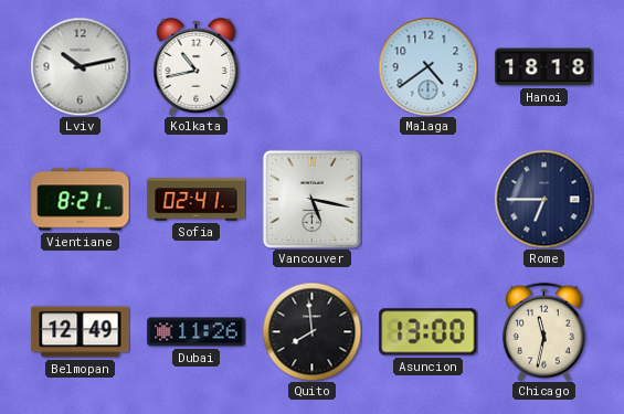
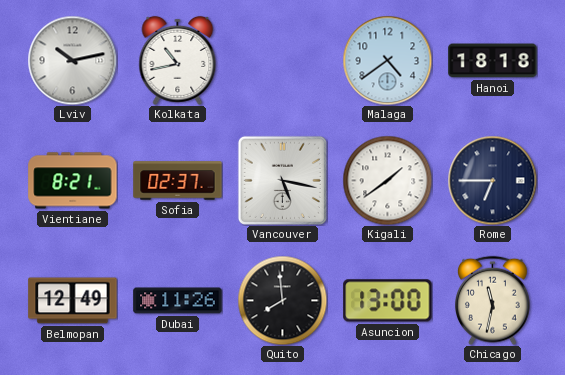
Sofia: 02:41 -> 02:37
Kigali: none -> 1:39
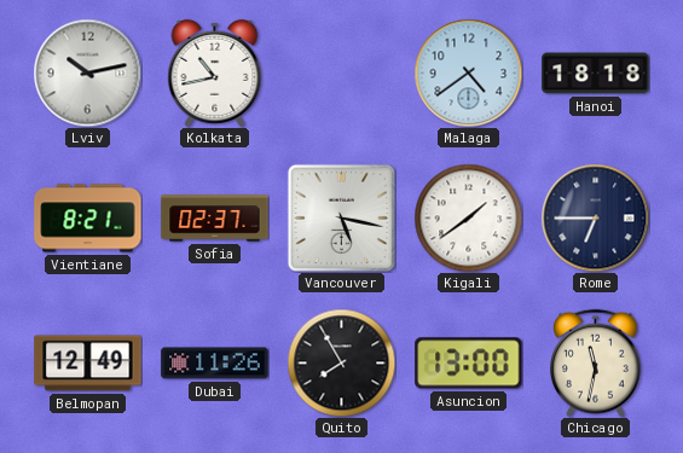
Quito: 7:59 -> 7:55
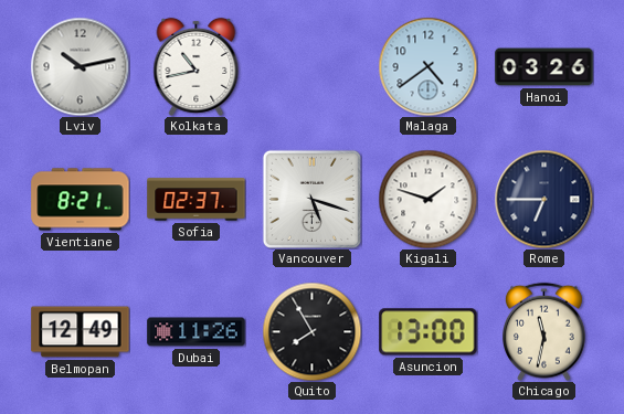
Hanoi: 18:18 -> 03:26
Vancouver: 5:17 -> 5:18
Kigali: 1:39 -> 1:48
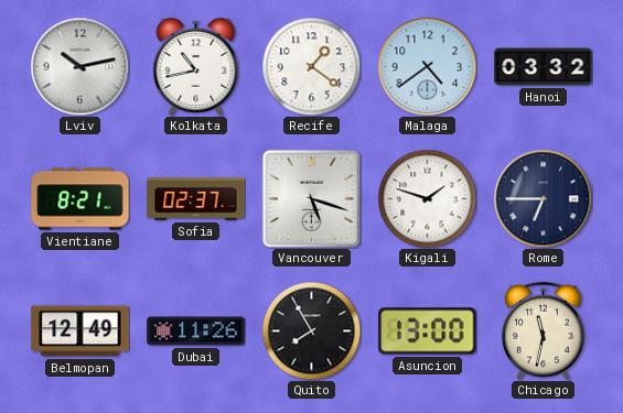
Recife: none -> 1:21
Hanoi: 03:26 -> 03:32
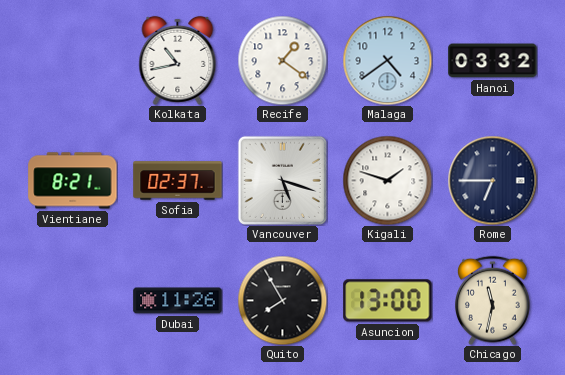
Lviv: 10:13 -> none
Belmopan: 12:49 -> none
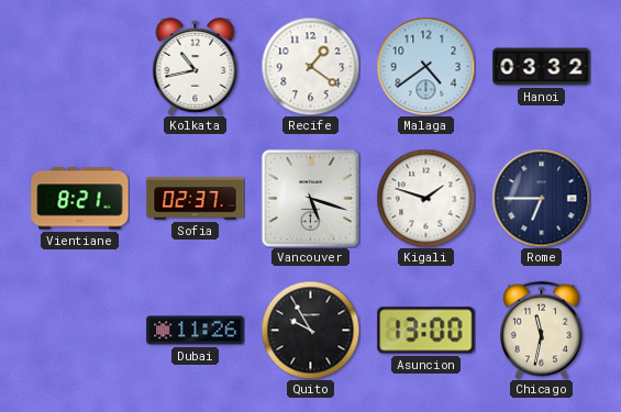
Quito: 7:55 -> 9:55
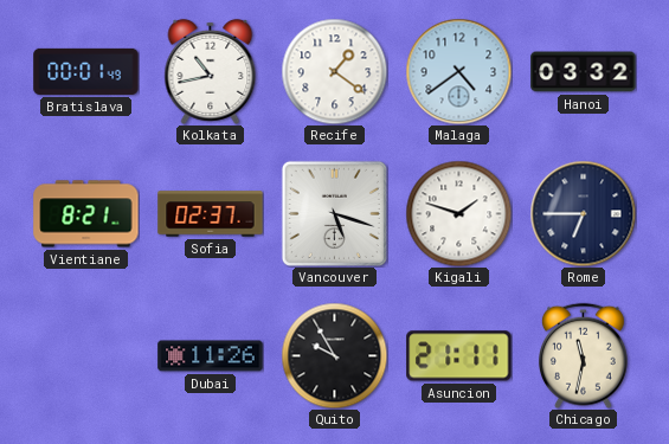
Bratislava: none -> 00:01
Asuncion: 13:00 -> 21:11
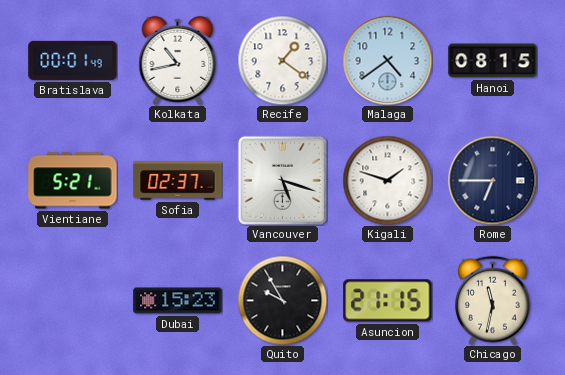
Hanoi: 03:32 -> 08:15
Vientiane: 8:21 -> 5:21
Dubai: 11:26 -> 15:23
Asuncion: 21:11 -> 21:15
